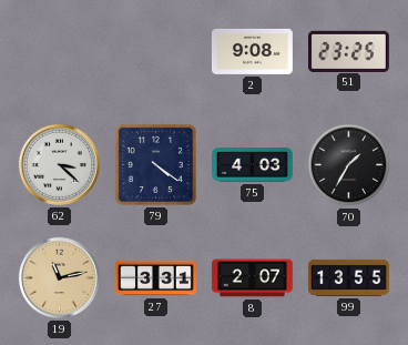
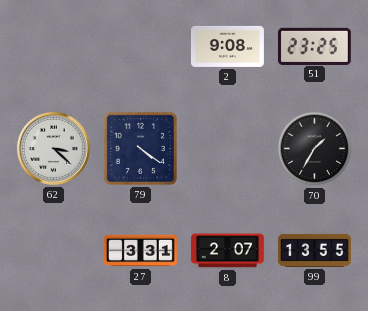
75: 4:03 -> none
19: 11:13 -> none
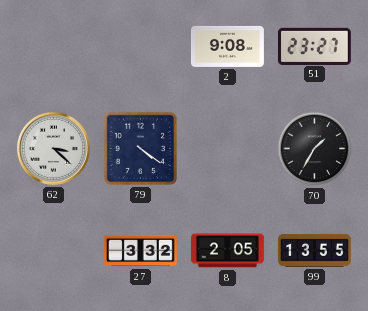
51: 23:25 -> 23:27
27: 3:31 -> 3:32
8: 2:07 -> 2:05
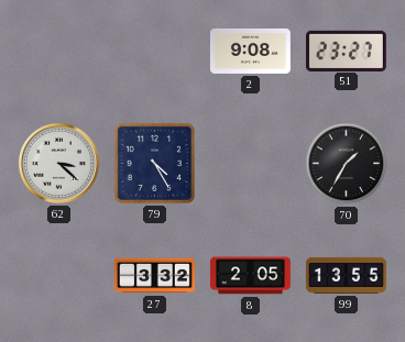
79: 4:21 -> 4:25
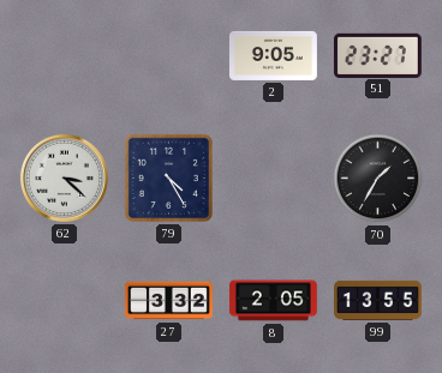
2: 9:08 -> 9:05
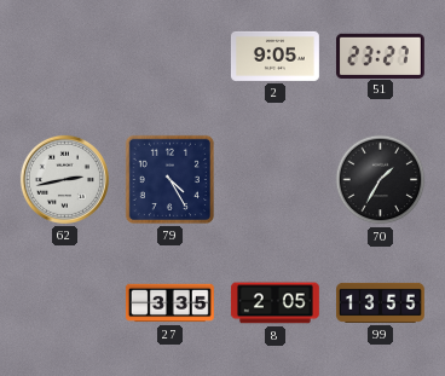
62: 3:22 -> 2:43
27: 3:32 -> 3:35
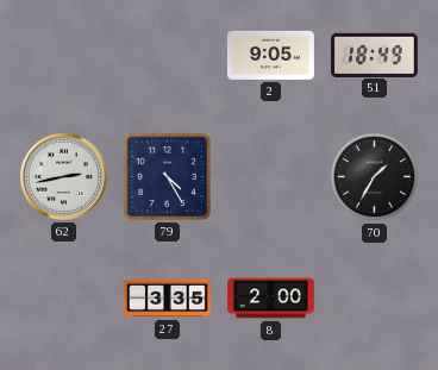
51: 23:27 -> 18:49
8: 2:05 -> 2:00
99: 13:55 -> none
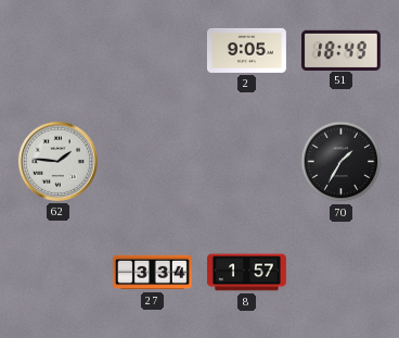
62: 2:43 -> 1:46
79: 4:25 -> none
27: 3:35 -> 3:34
8: 2:00 -> 1:57
